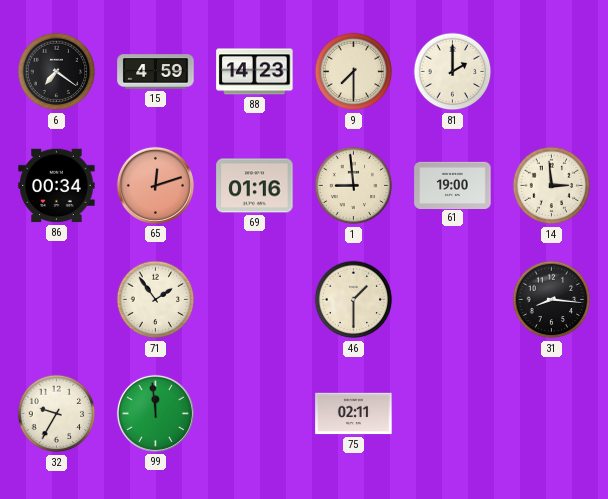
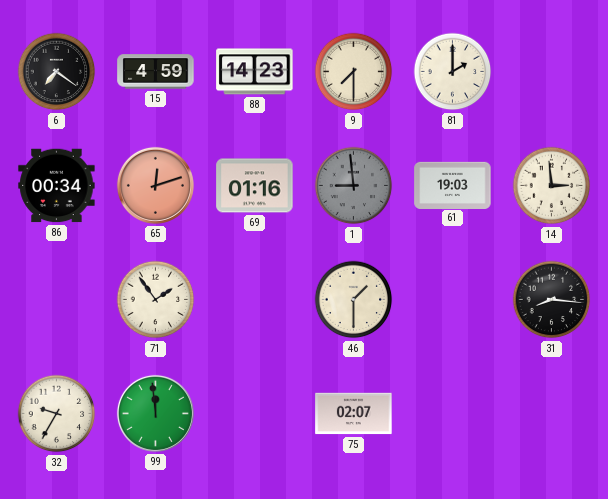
1 dial: cream -> grey
61: 19:00 -> 19:03
75: 02:11 -> 02:07
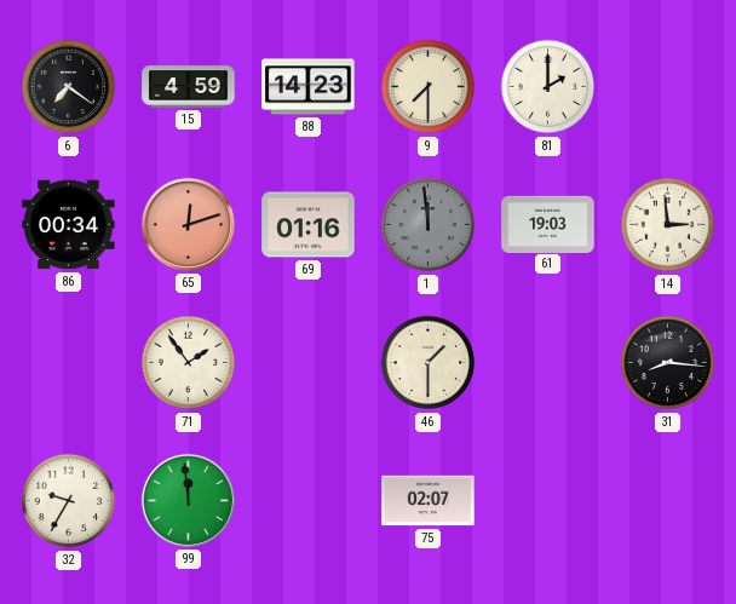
1: 8:59 -> 11:59
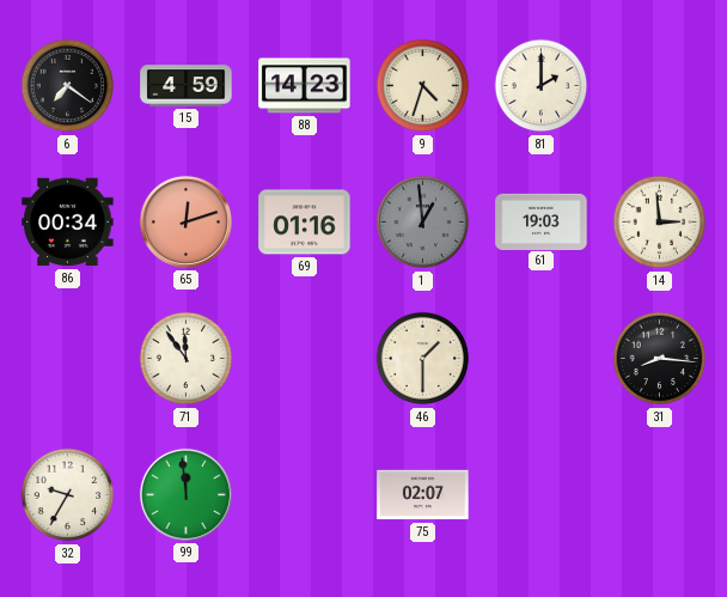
9: 7:30 -> 4:33
1: 11:59 -> 12:59
71: 1:54 -> 11:54
